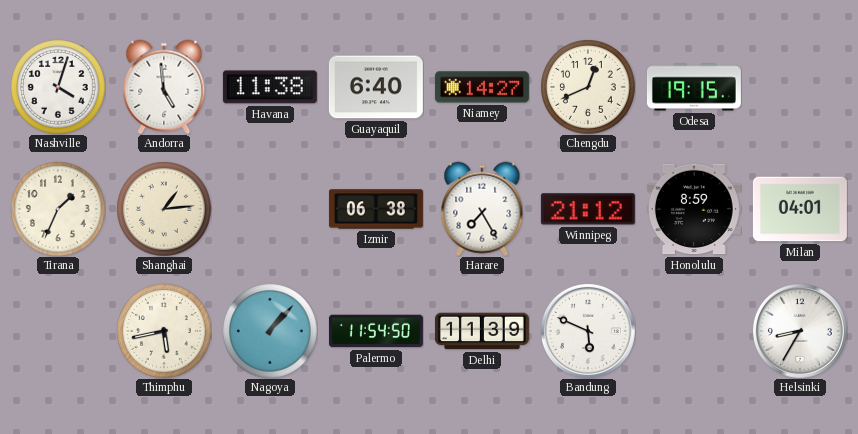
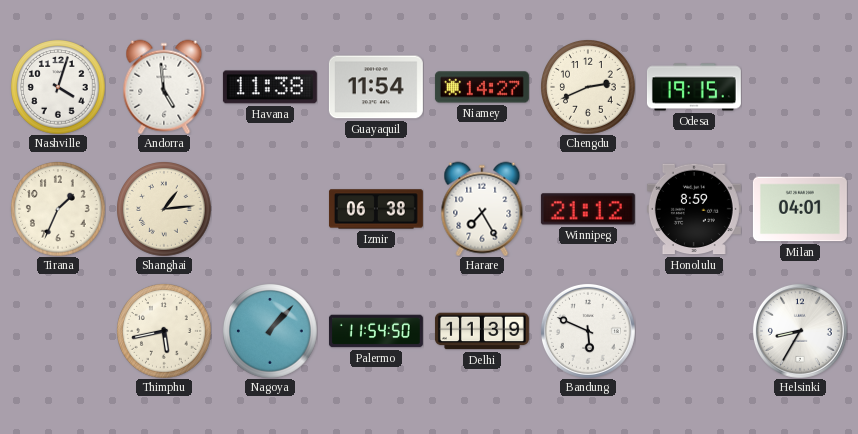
Guayaquil: 6:40 -> 11:54
Chengdu: 12:41 -> 2:41
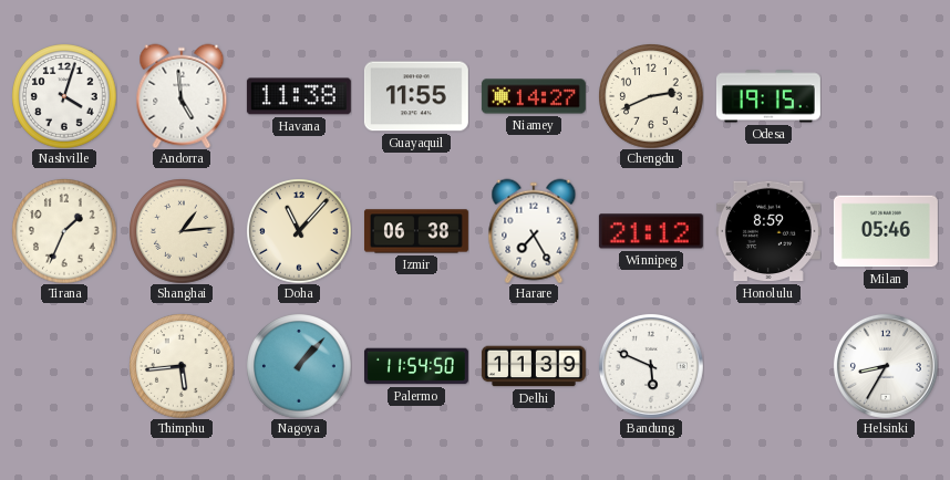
Guayaquil: 11:54 -> 11:55
Doha: none -> 11:07
Milan: 04:01 -> 05:46
Thimphu: 5:43 -> 5:44
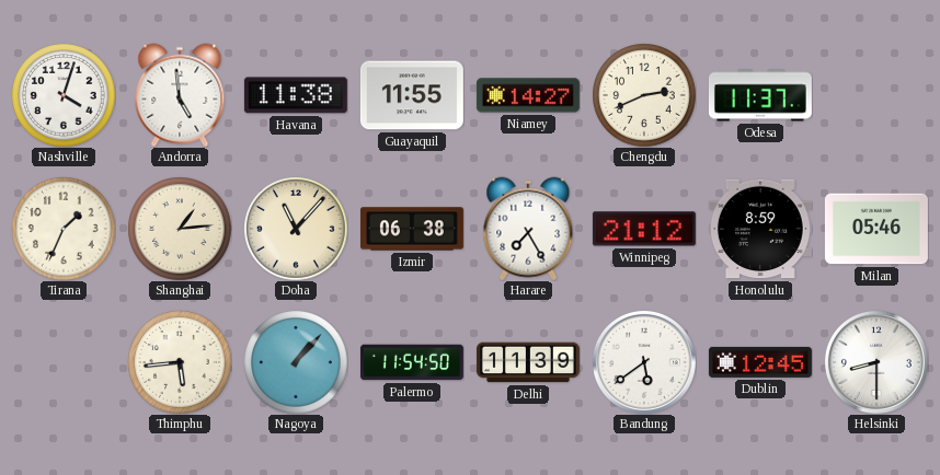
Odesa: 19:15 -> 11:37
Bandung: 5:49 -> 5:39
Dublin: none -> 12:45
Helsinki: 8:35 -> 8:30
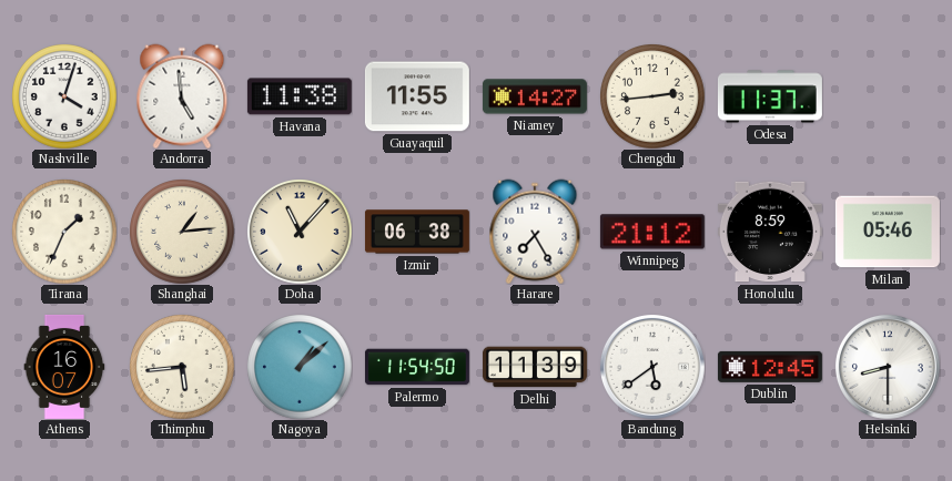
Chengdu: 2:41 -> 2:44
Athens: none -> 16:07
Nagoya: 1:07 -> 1:08
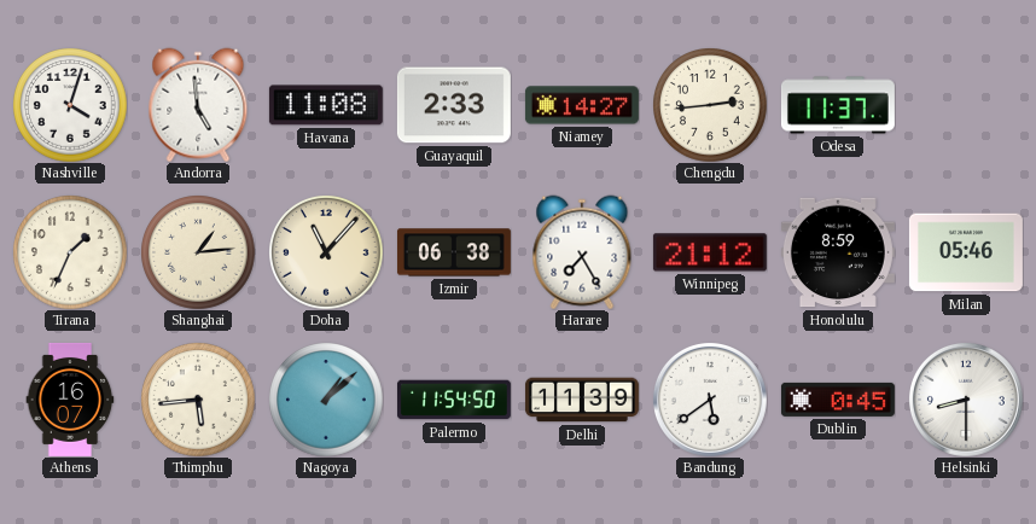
Havana: 11:38 -> 11:08
Guayaquil: 11:55 -> 2:33
Dublin: 12:45 -> 0:45
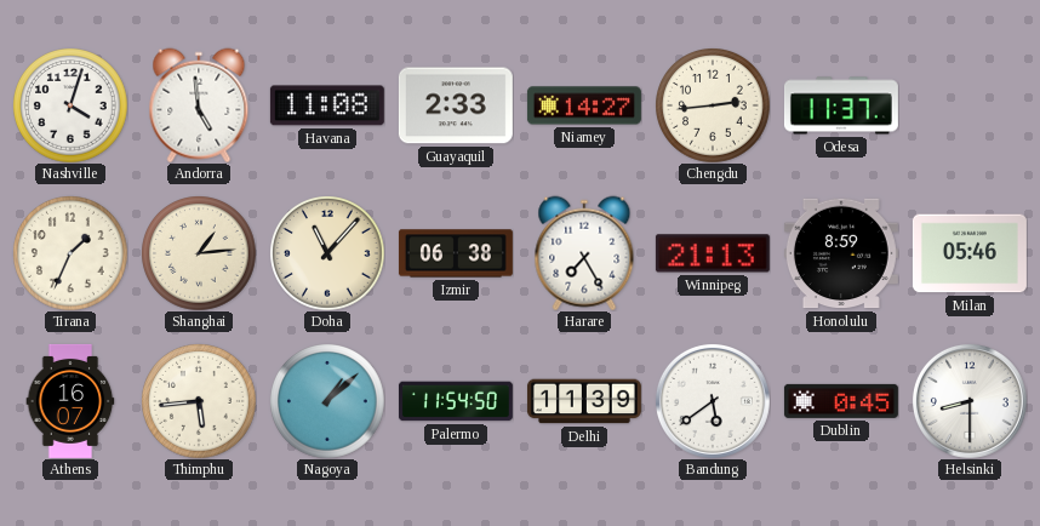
Winnipeg: 21:12 -> 21:13
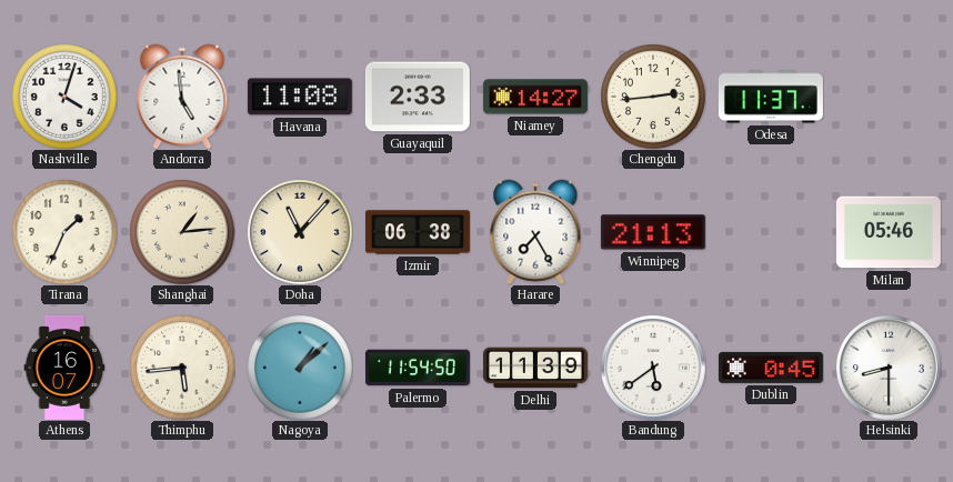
Honolulu: 8:59 -> none
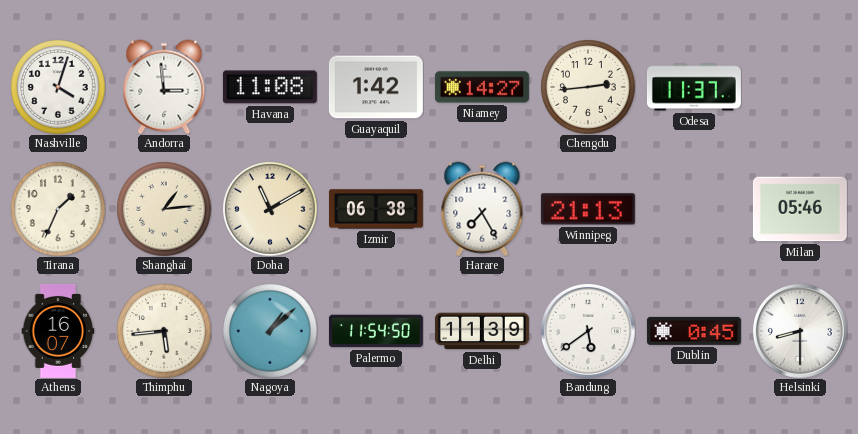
Andorra: 4:59 -> 2:59
Guayaquil: 2:33 -> 1:42
Doha: 11:07 -> 11:10
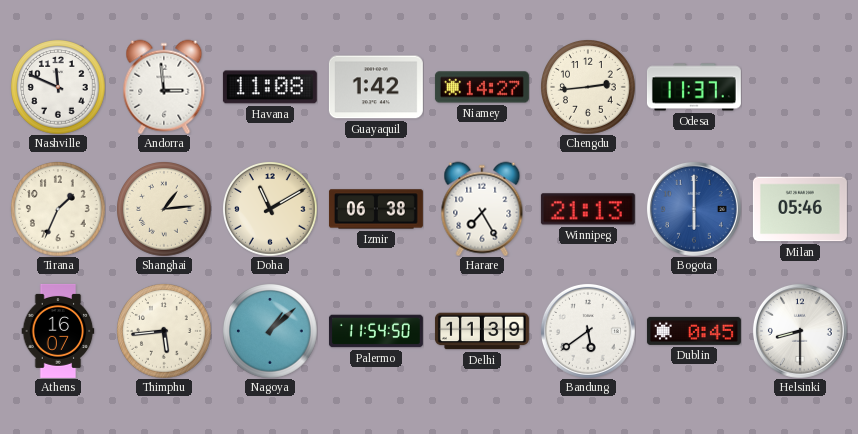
Nashville: 4:03 -> 11:49
Bogota: none -> 6:00
